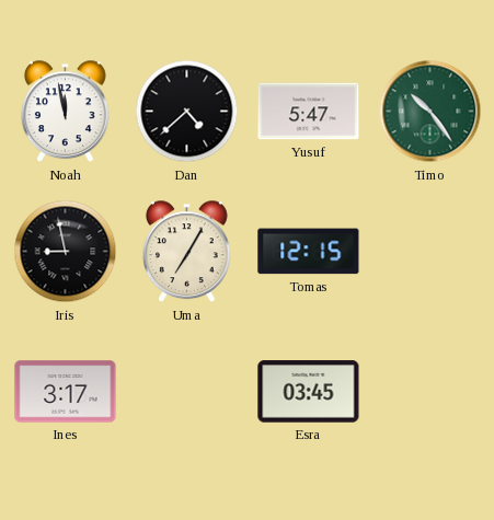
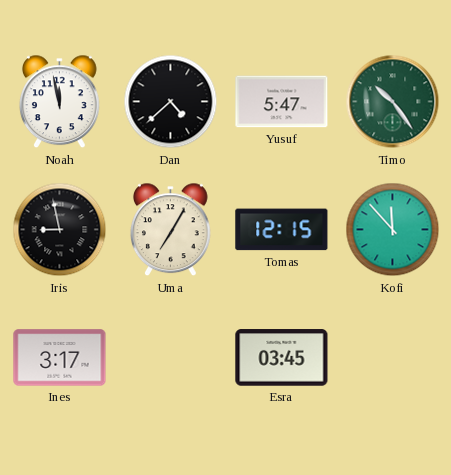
Kofi: none -> 11:53
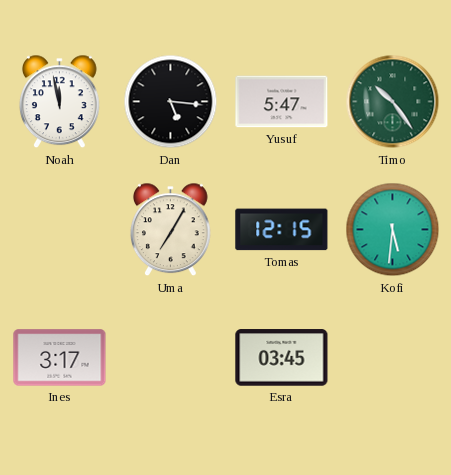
Dan: 4:38 -> 5:16
Iris: 8:58 -> none
Kofi: 11:53 -> 5:31
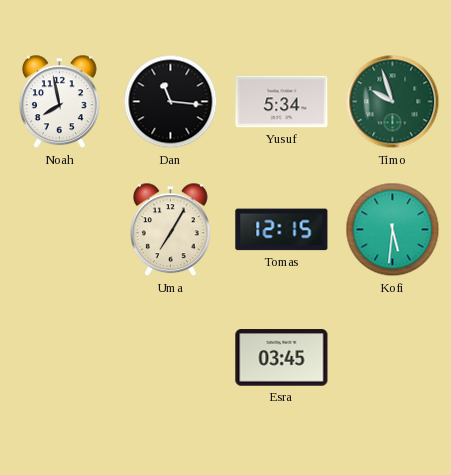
Noah: 11:58 -> 7:58
Dan: 5:16 -> 11:16
Yusuf: 5:47 -> 5:34
Timo: 10:24 -> 9:57
Ines: 3:17 -> none
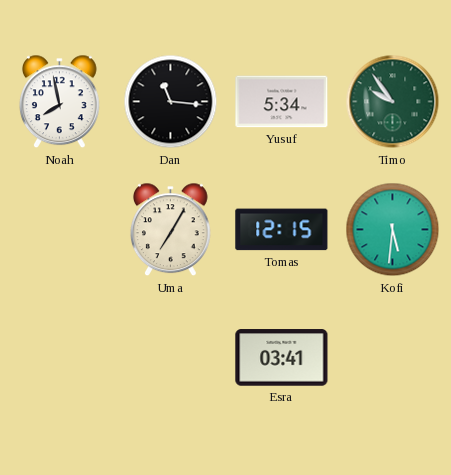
Timo: 9:57 -> 9:54
Esra: 03:45 -> 03:41
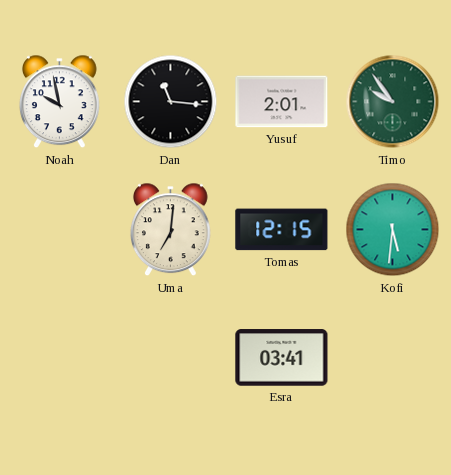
Noah: 7:58 -> 9:58
Yusuf: 5:34 -> 2:01
Uma: 7:05 -> 7:01
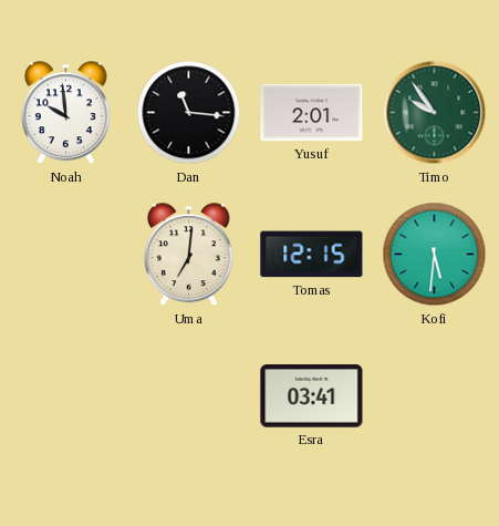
Noah: 9:58 -> 9:59
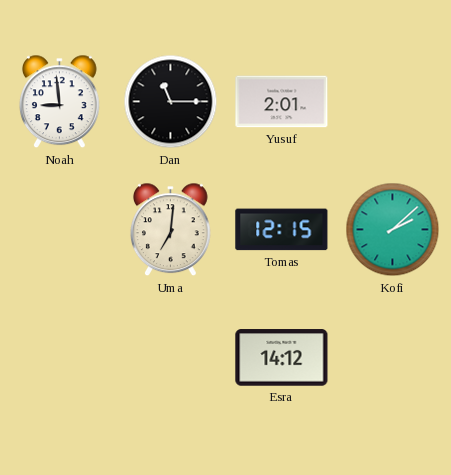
Noah: 9:59 -> 8:59
Dan: 11:16 -> 11:15
Timo: 9:54 -> none
Kofi: 5:31 -> 2:08
Esra: 03:41 -> 14:12
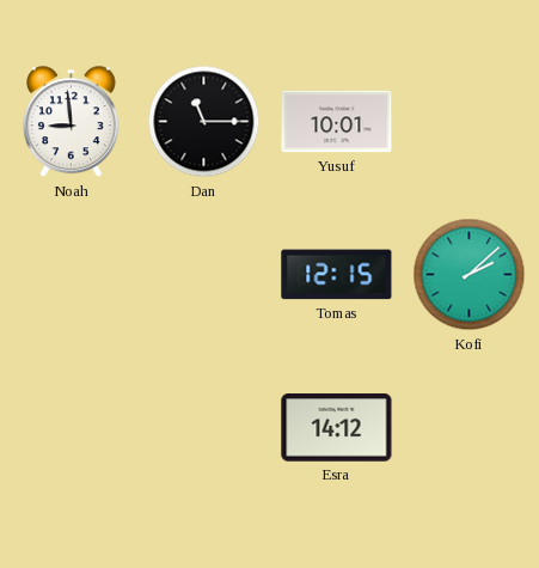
Yusuf: 2:01 -> 10:01
Uma: 7:01 -> none
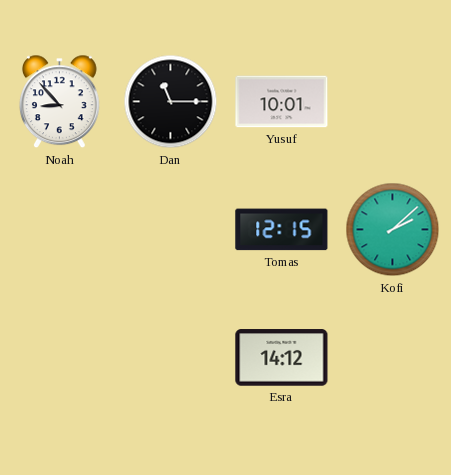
Noah: 8:59 -> 8:53
